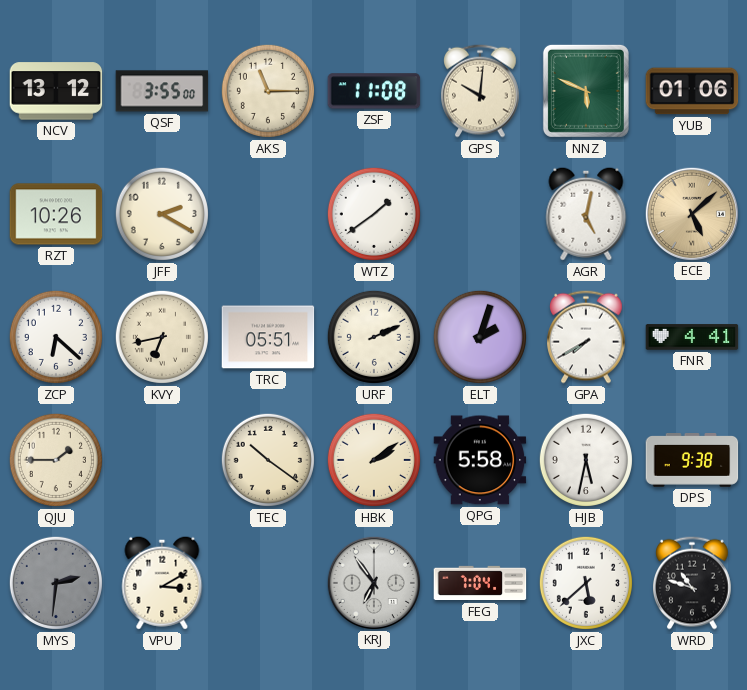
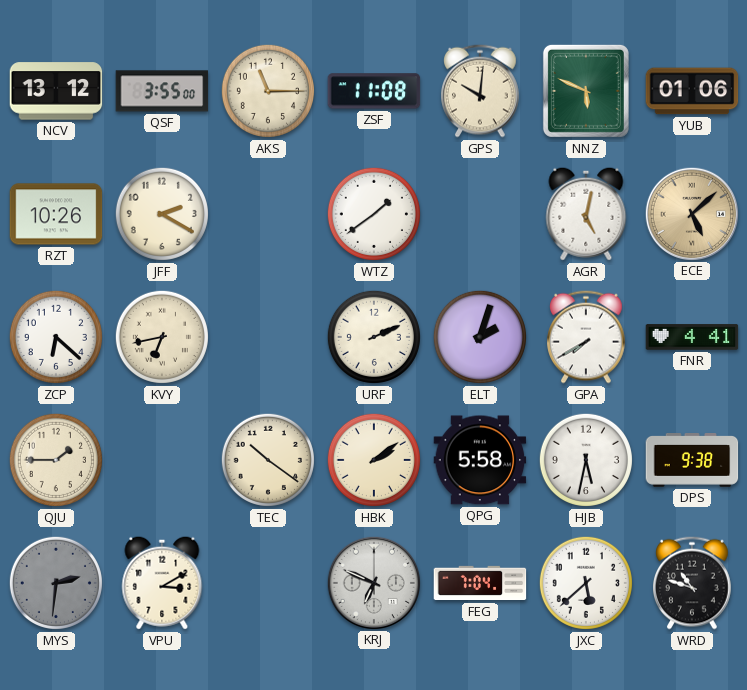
TRC: 05:51 -> none
KRJ: 6:54 -> 6:49
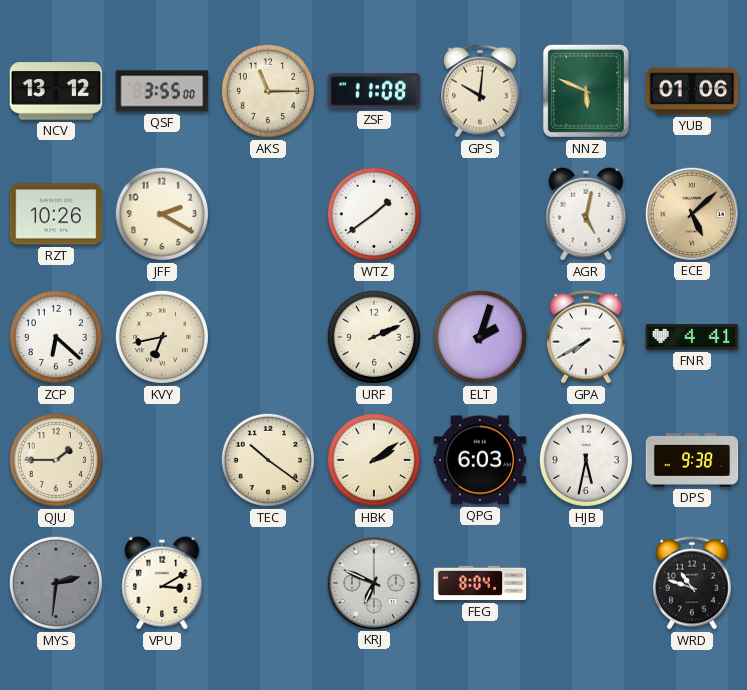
QPG: 5:58 -> 6:03
FEG: 7:04 -> 8:04
JXC: 5:38 -> none
